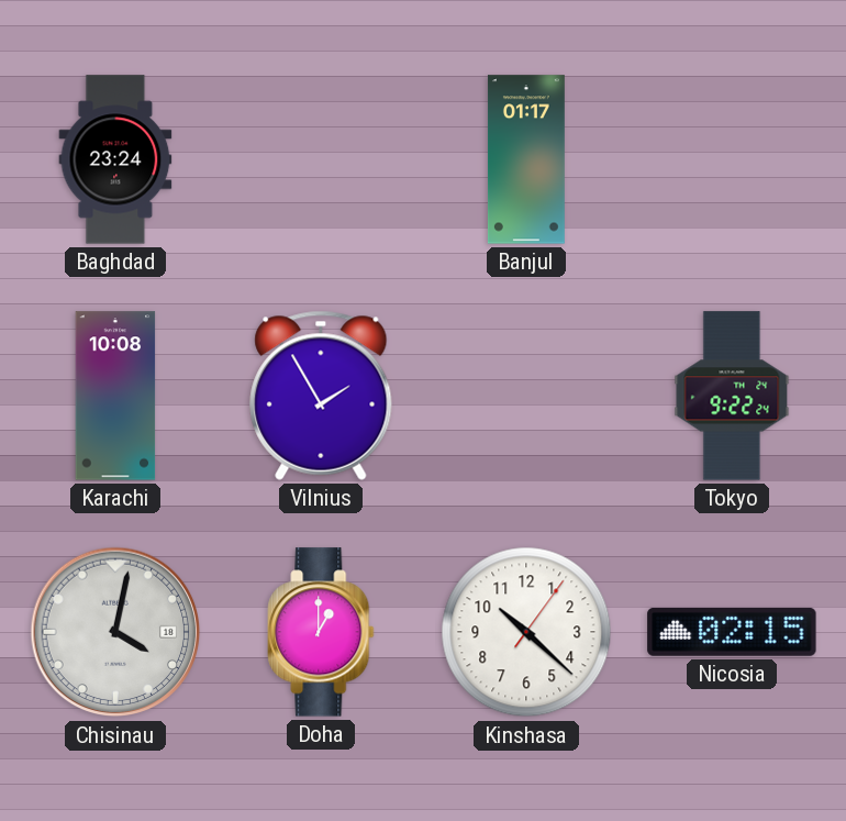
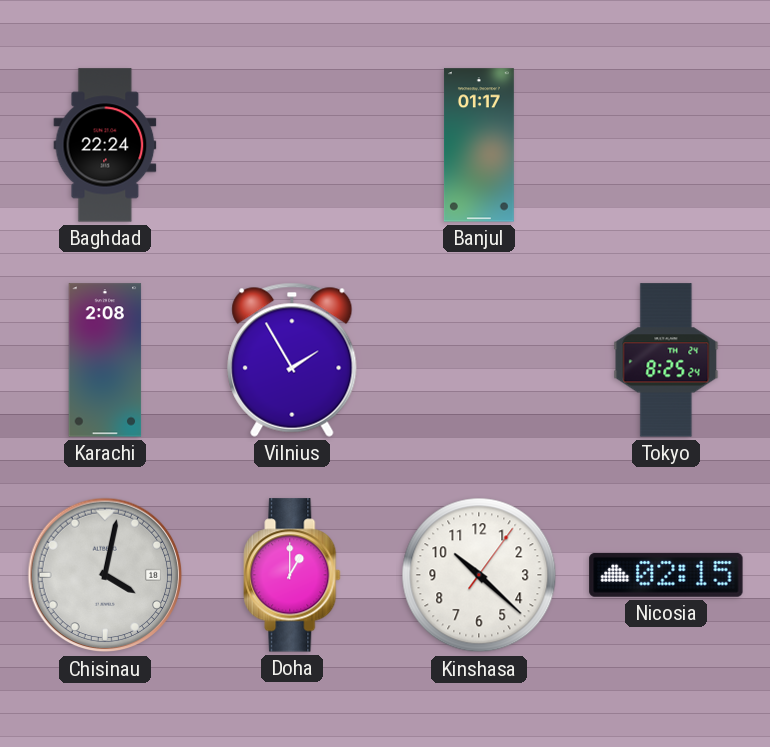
Baghdad: 23:24 -> 22:24
Karachi: 10:08 -> 2:08
Tokyo: 9:22 -> 8:25
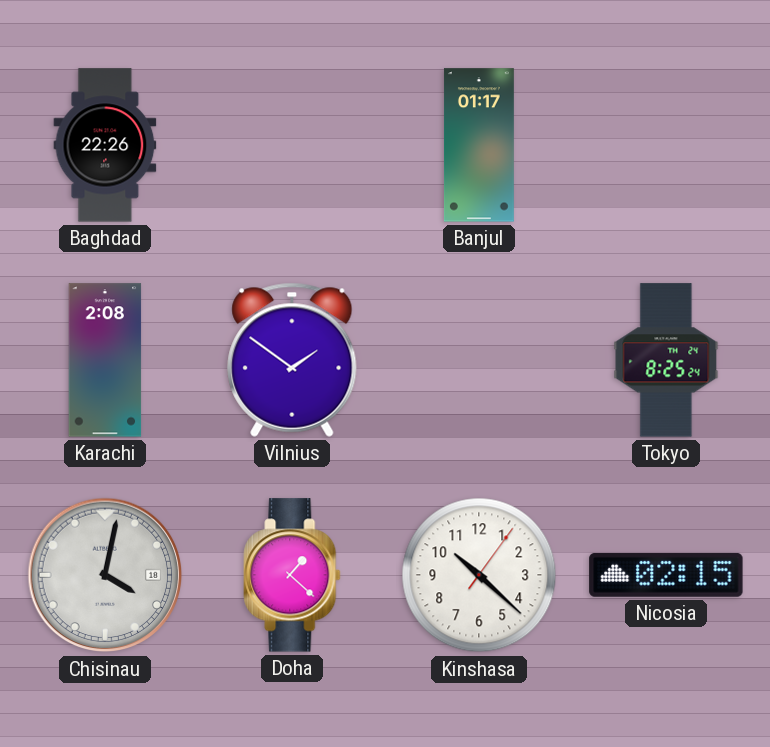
Baghdad: 22:24 -> 22:26
Vilnius: 1:55 -> 1:51
Doha: 1:00 -> 1:22
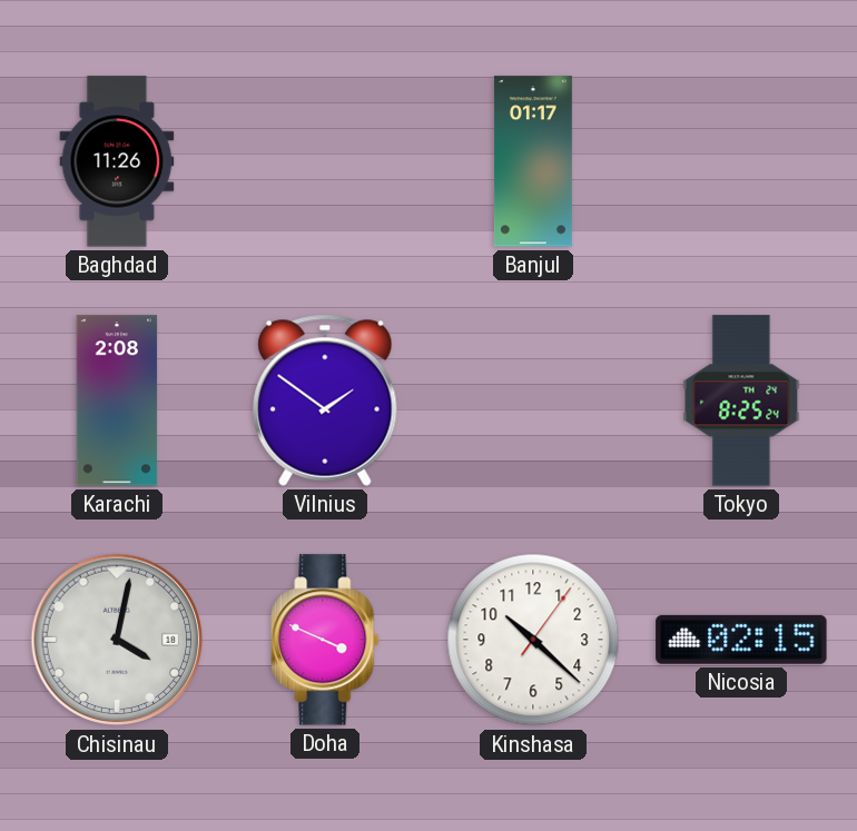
Baghdad: 22:26 -> 11:26
Doha: 1:22 -> 3:49
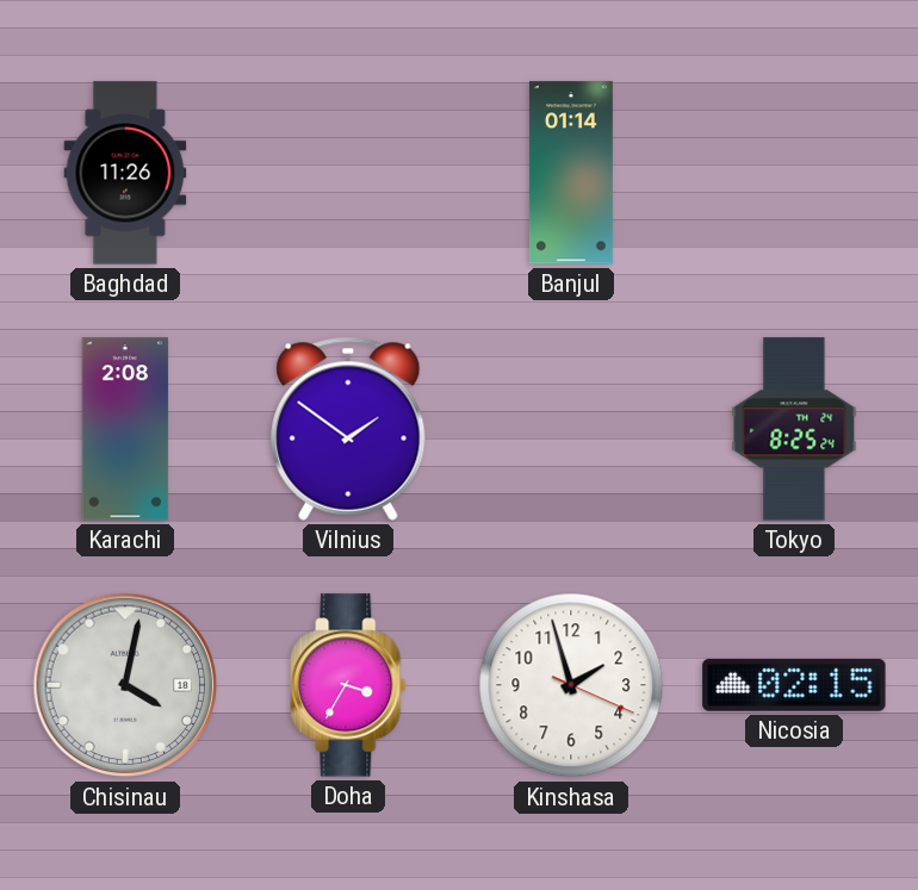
Banjul: 01:17 -> 01:14
Doha: 3:49 -> 3:35
Kinshasa: 10:22 -> 1:57
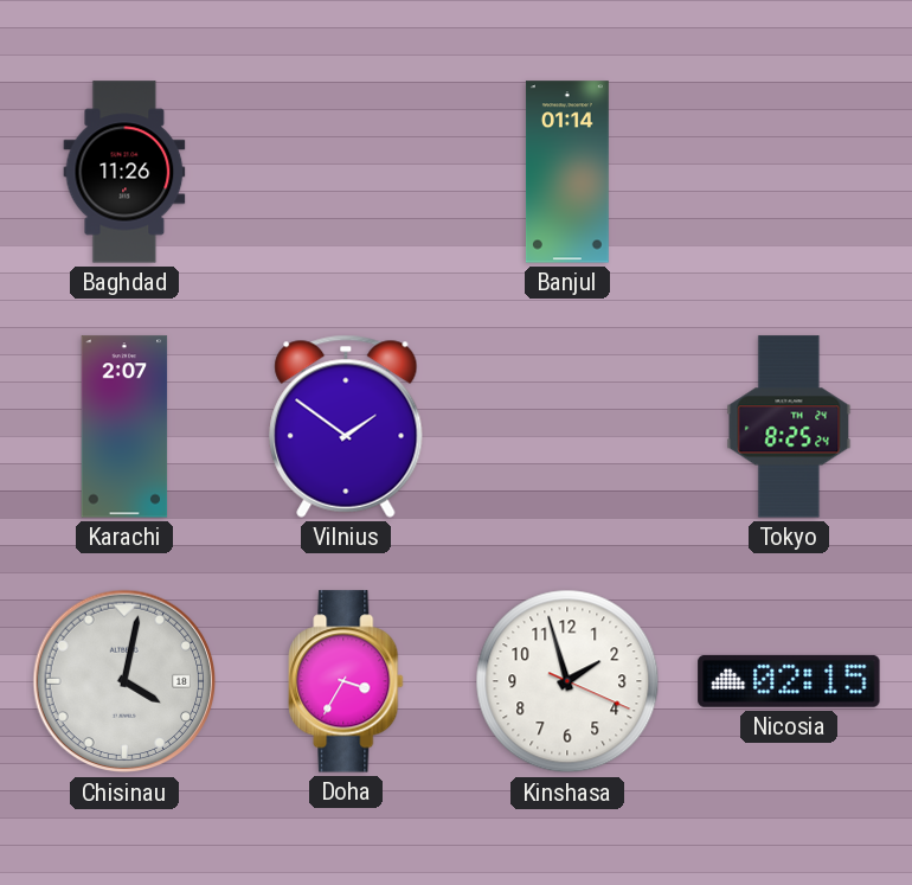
Karachi: 2:08 -> 2:07
